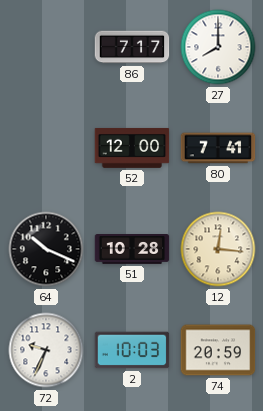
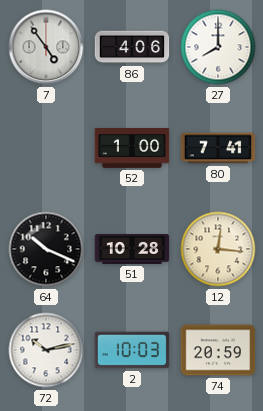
7: none -> 4:54
86: 7:17 -> 4:06
52: 12:00 -> 1:00
72: 9:34 -> 10:13
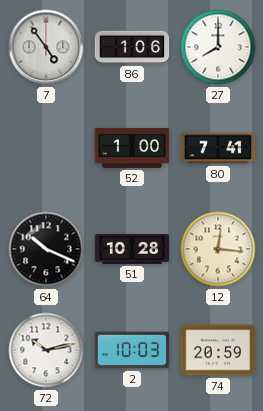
86: 4:06 -> 1:06
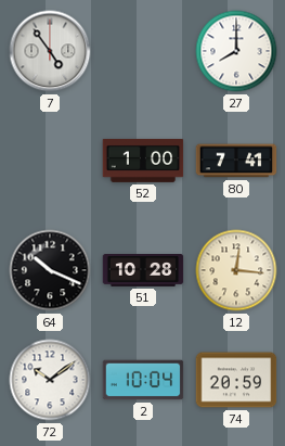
86: 1:06 -> none
72: 10:13 -> 10:09
2: 10:03 -> 10:04
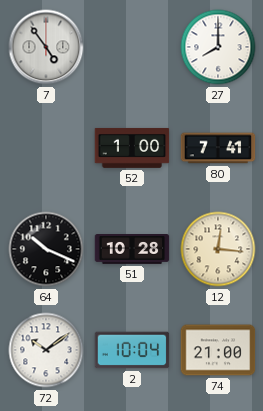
74: 20:59 -> 21:00
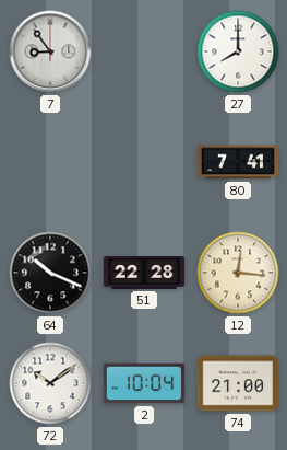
7: 4:54 -> 8:54
52: 1:00 -> none
51: 10:28 -> 22:28
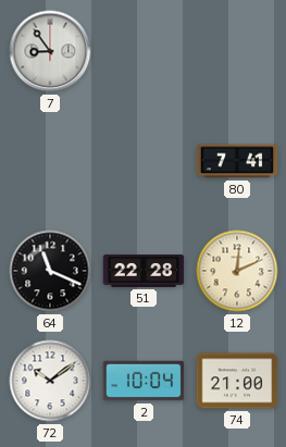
27: 8:00 -> none
64: 10:19 -> 11:19
12: 12:16 -> 12:11
